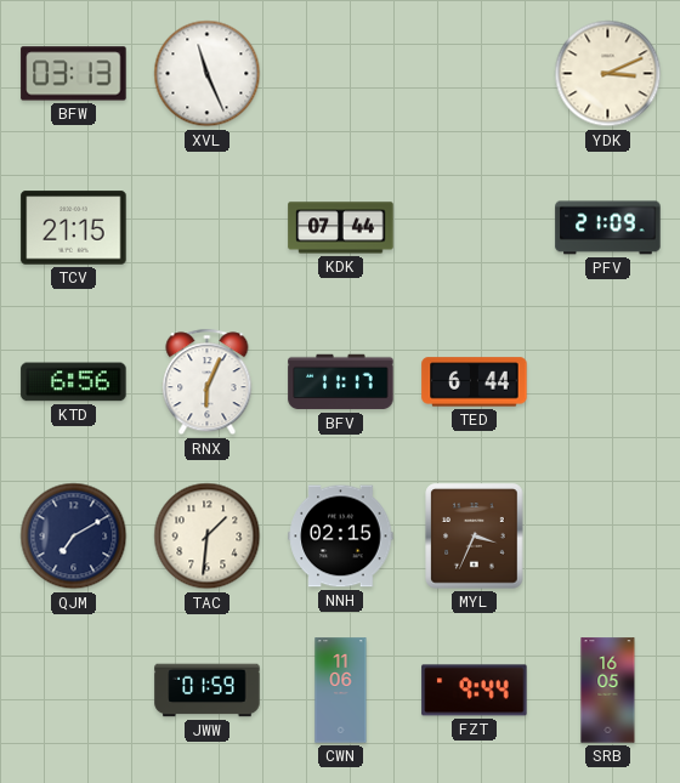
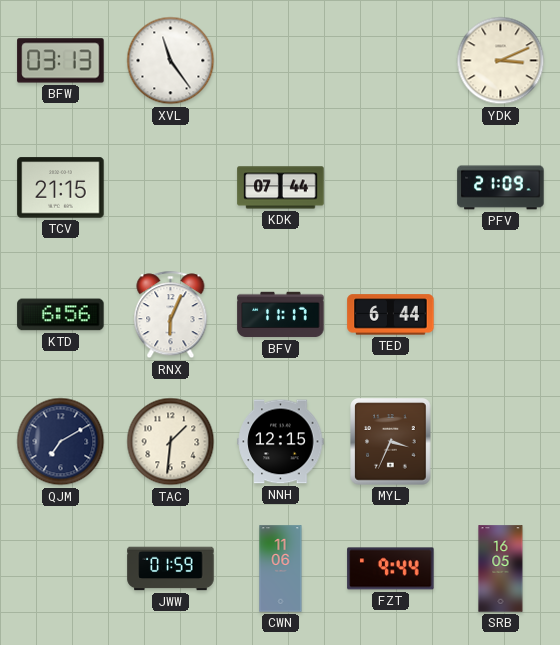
XVL: 11:26 -> 11:24
NNH: 02:15 -> 12:15
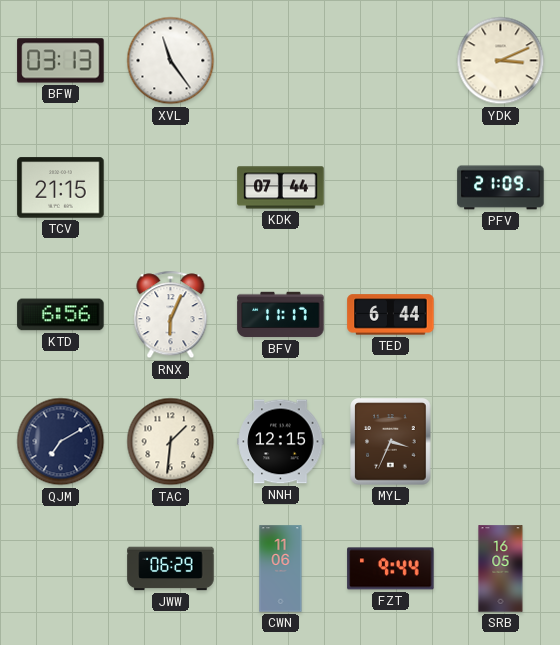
JWW: 01:59 -> 06:29
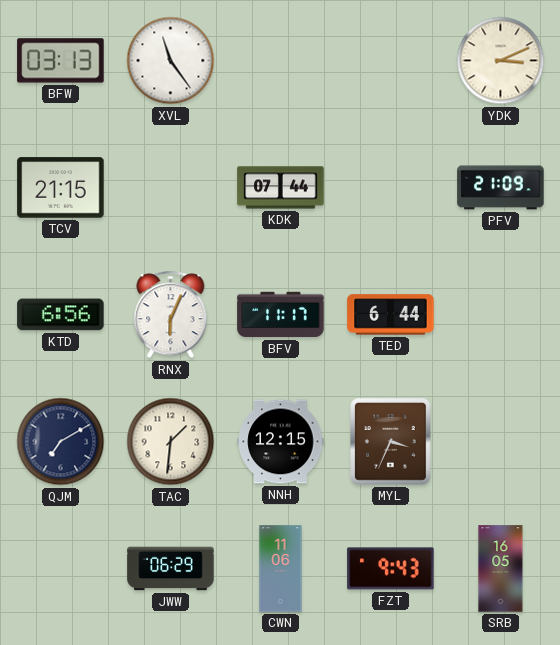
FZT: 9:44 -> 9:43
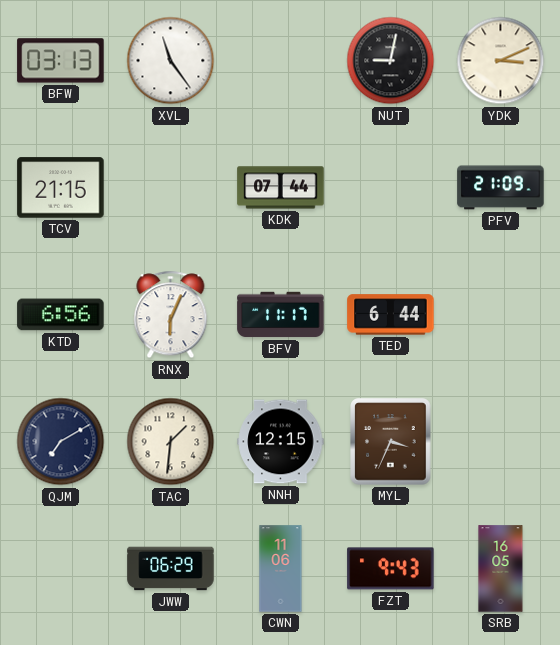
NUT: none -> 9:02
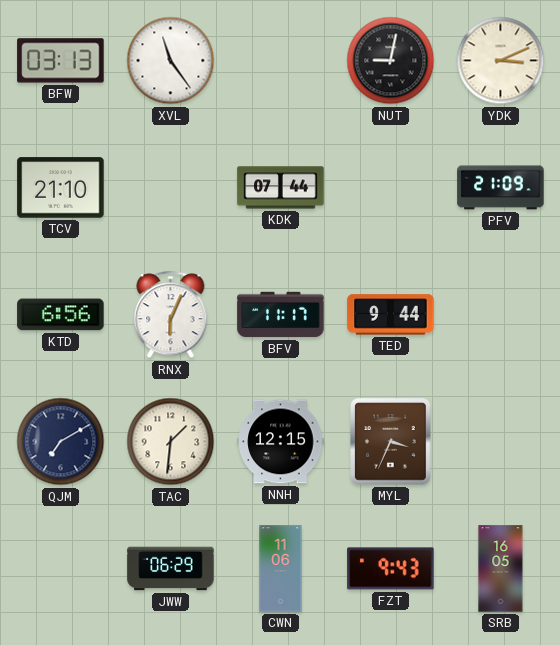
TCV: 21:15 -> 21:10
TED: 6:44 -> 9:44
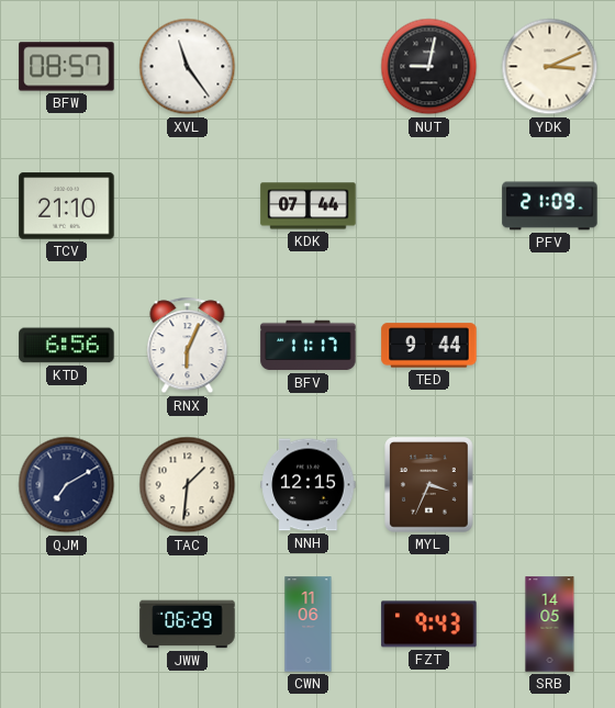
BFW: 03:13 -> 08:57
SRB: 16:05 -> 14:05
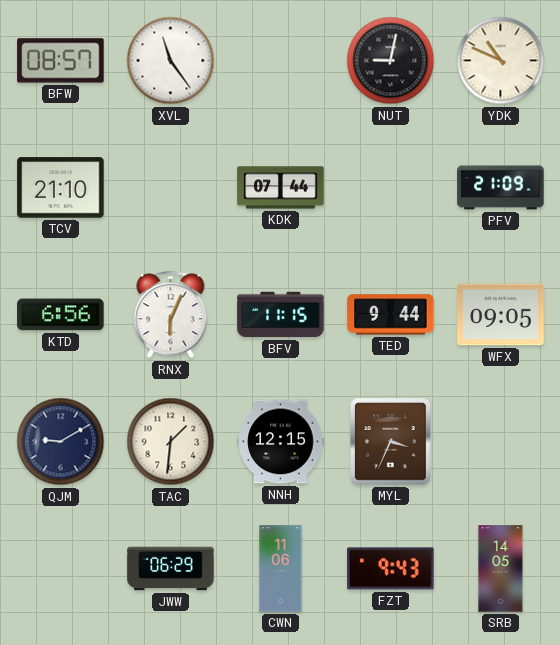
YDK: 3:11 -> 10:49
BFV: 11:17 -> 11:15
WFX: none -> 09:05
QJM: 7:10 -> 9:10
